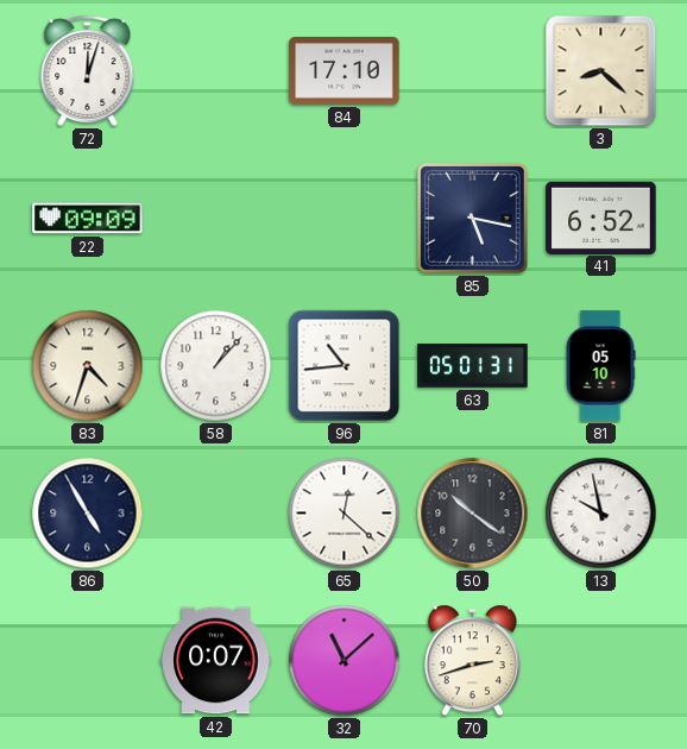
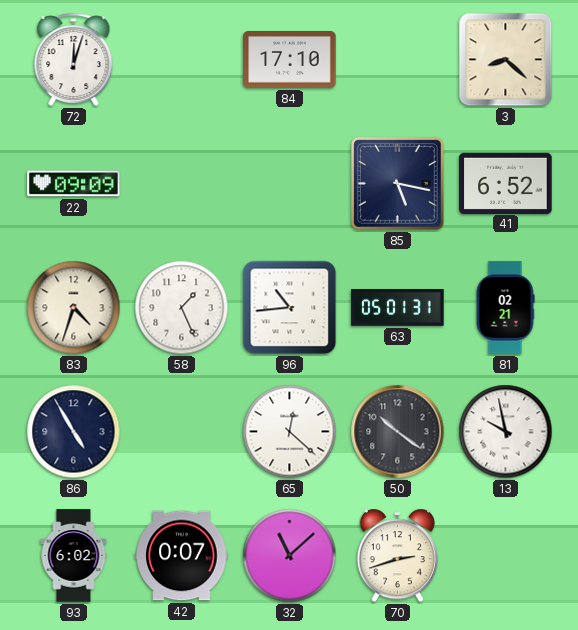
58: 1:07 -> 1:26
81: 05:10 -> 02:21
93: none -> 6:02
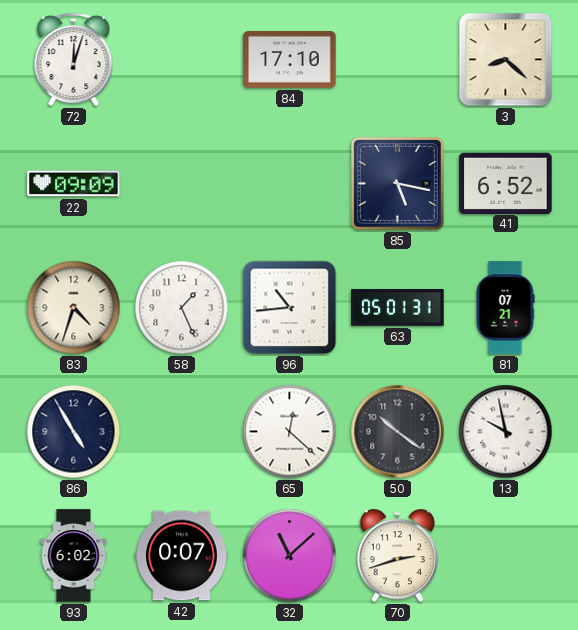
81: 02:21 -> 07:21
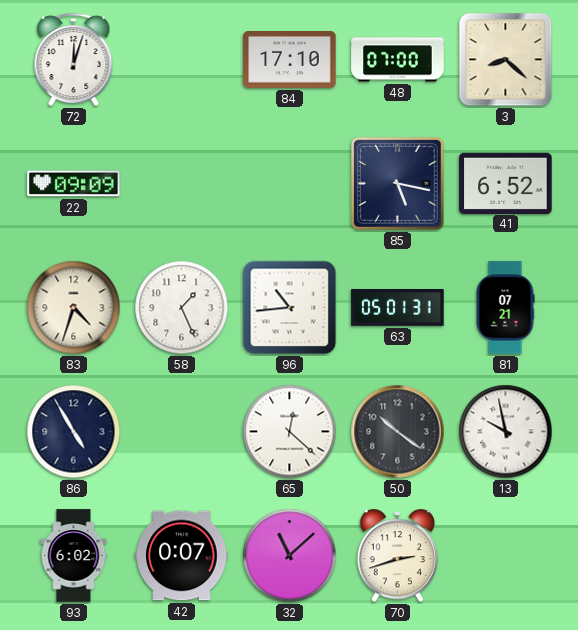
48: none -> 07:00
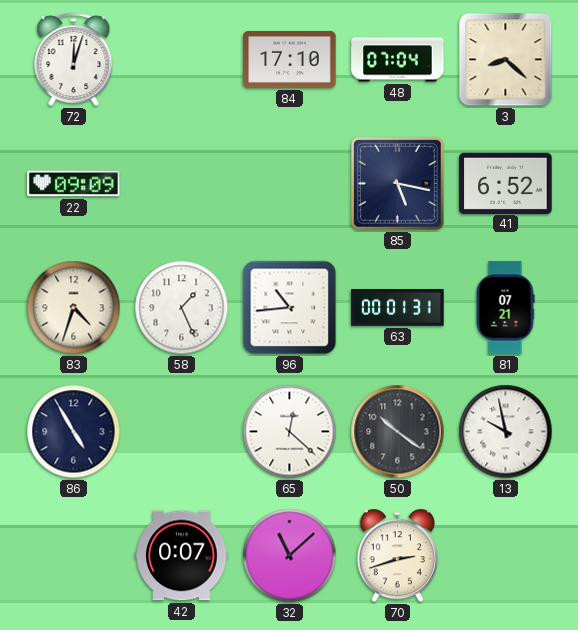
48: 07:00 -> 07:04
63: 05:01 -> 00:01
93: 6:02 -> none
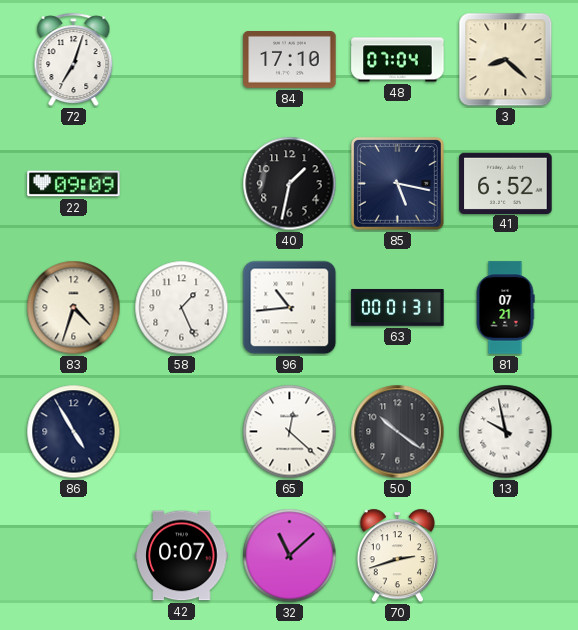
72: 12:03 -> 7:03
40: none -> 1:32
